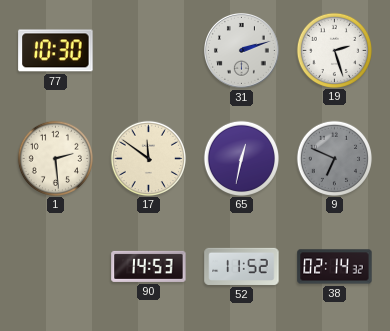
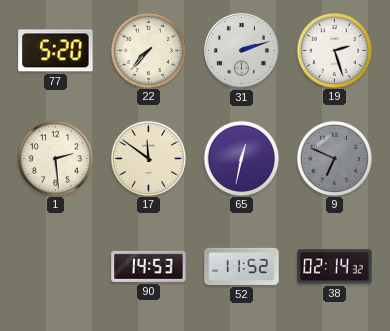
77: 10:30 -> 5:20
22: none -> 7:37
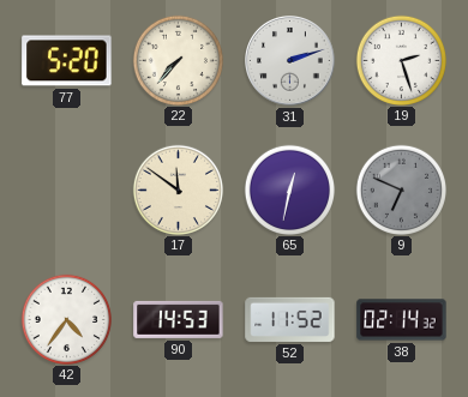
1: 2:29 -> none
42: none -> 4:36
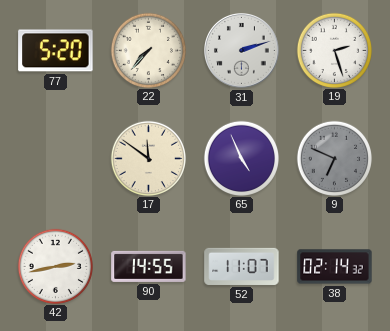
65: 12:32 -> 4:56
42: 4:36 -> 2:43
90: 14:53 -> 14:55
52: 11:52 -> 11:07
